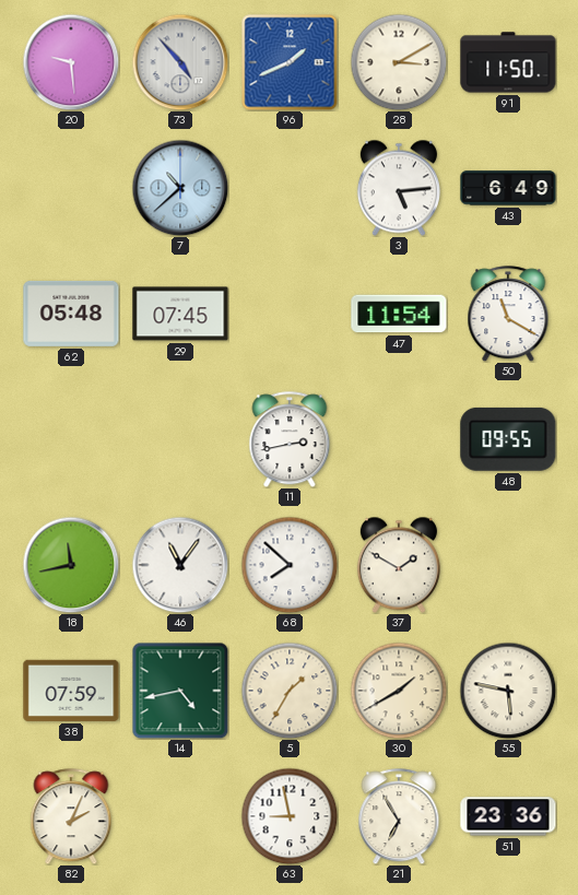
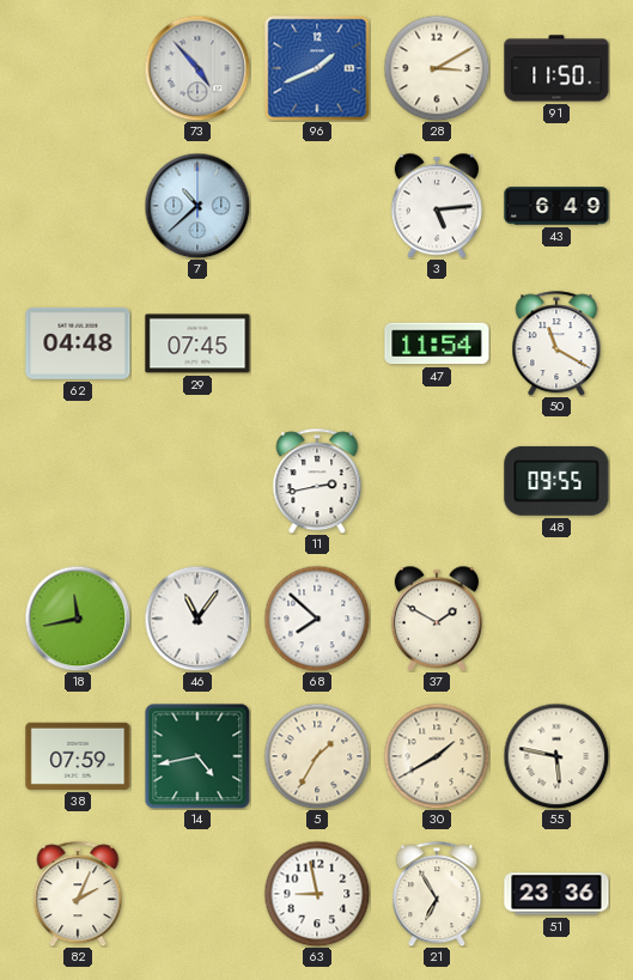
20: 9:29 -> none
62: 05:48 -> 04:48
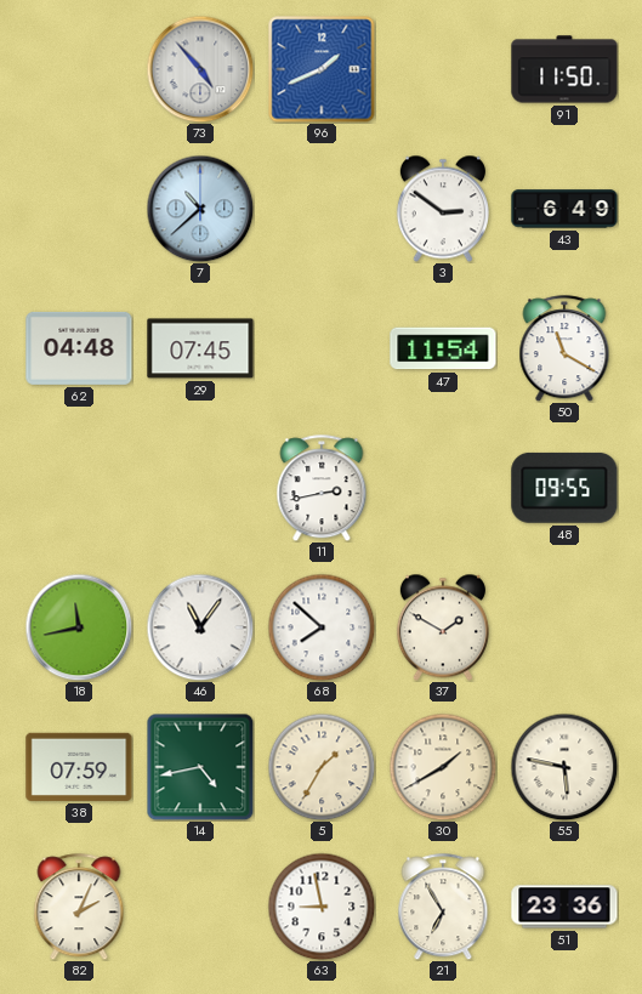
28: 3:10 -> none
3: 5:14 -> 2:51
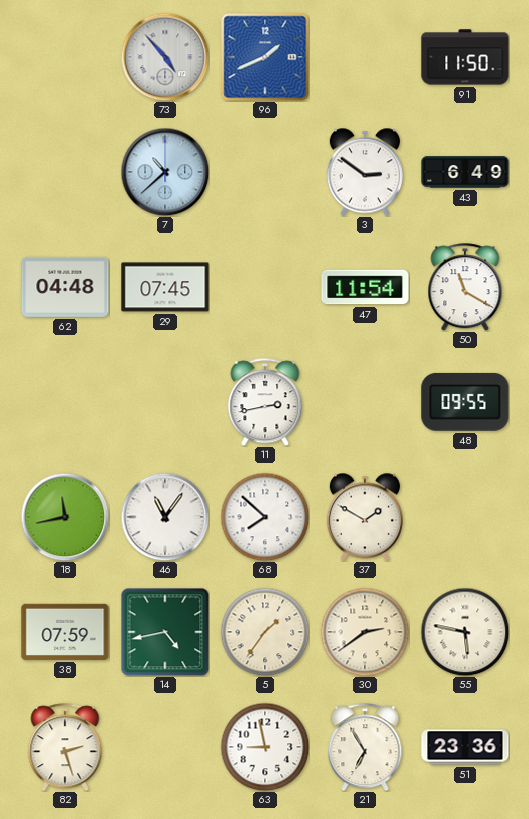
5: 1:35 -> 1:36
30: 1:40 -> 2:39
82: 2:04 -> 2:27
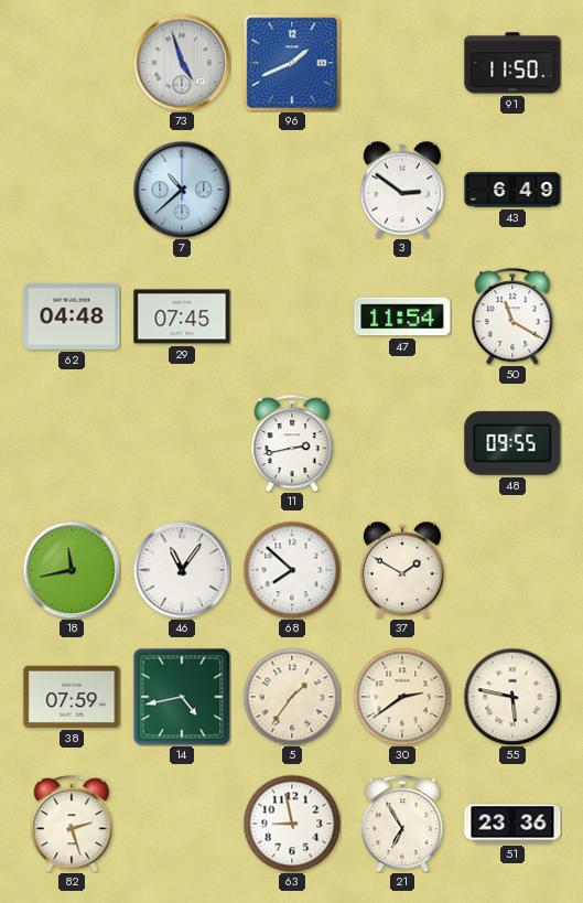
73: 4:53 -> 4:57
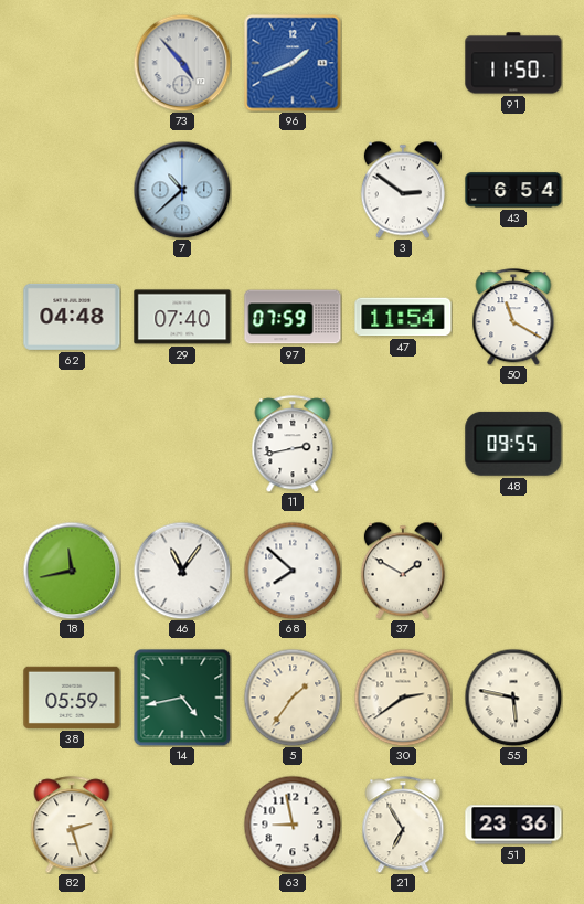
73: 4:57 -> 4:53
43: 6:49 -> 6:54
29: 07:45 -> 07:40
97: none -> 07:59
38: 07:59 -> 05:59
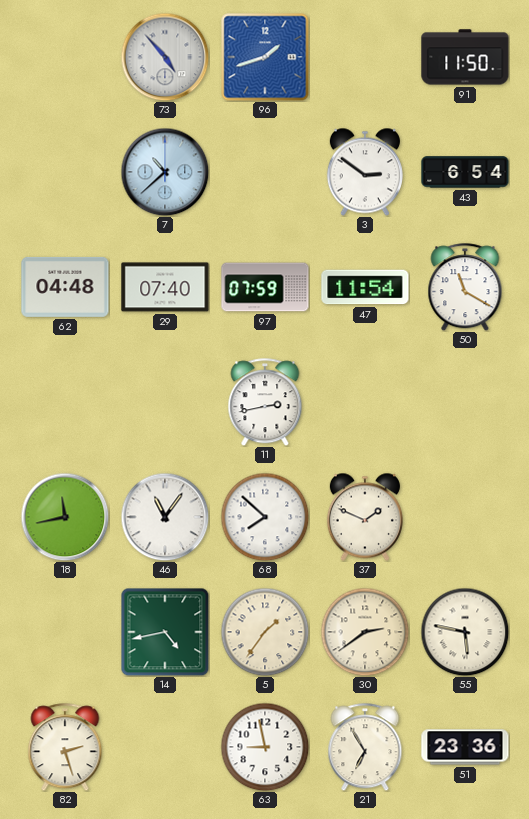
96: 1:41 -> 1:42
48: 09:55 -> none
37: 1:50 -> 1:49
38: 05:59 -> none
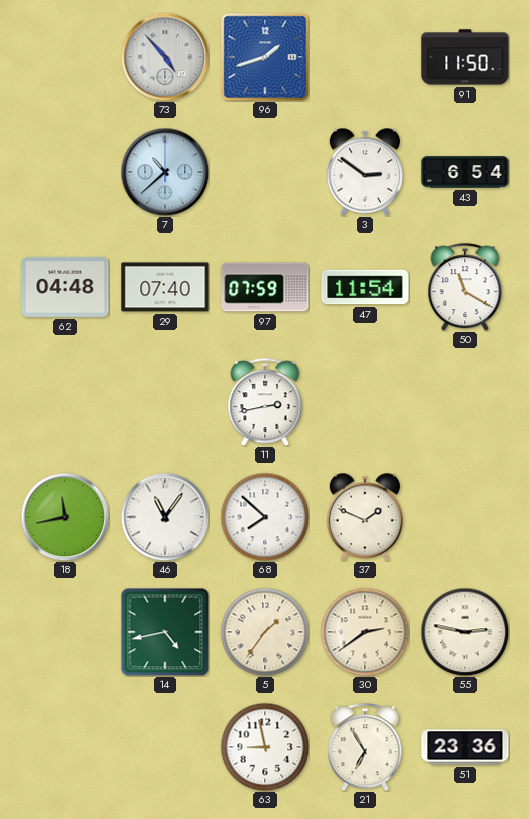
55: 5:47 -> 2:47
82: 2:27 -> none
